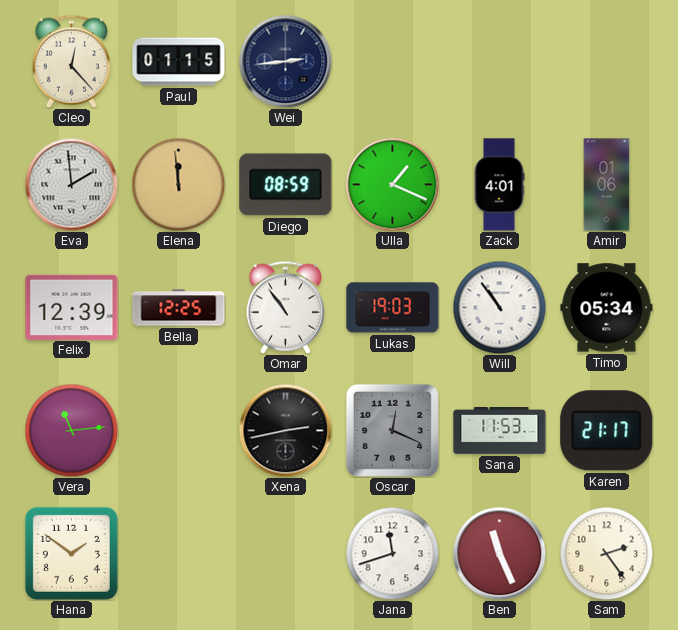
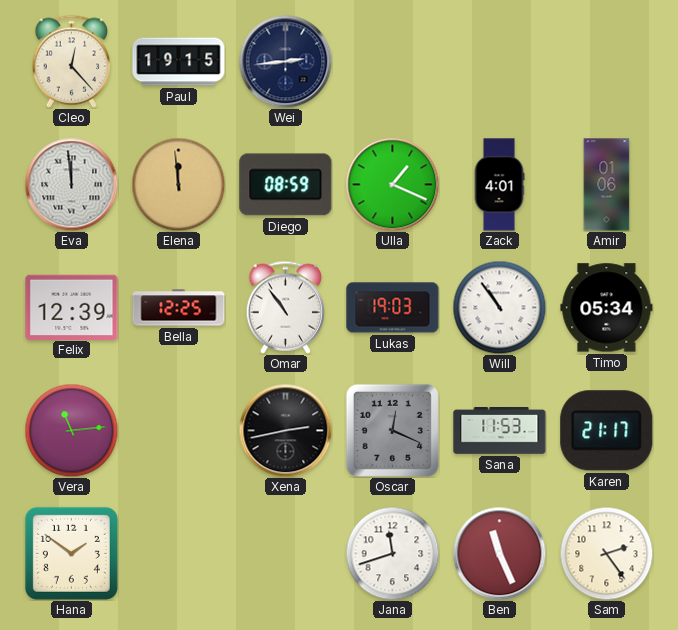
Paul: 01:15 -> 19:15
Eva: 1:59 -> 11:59
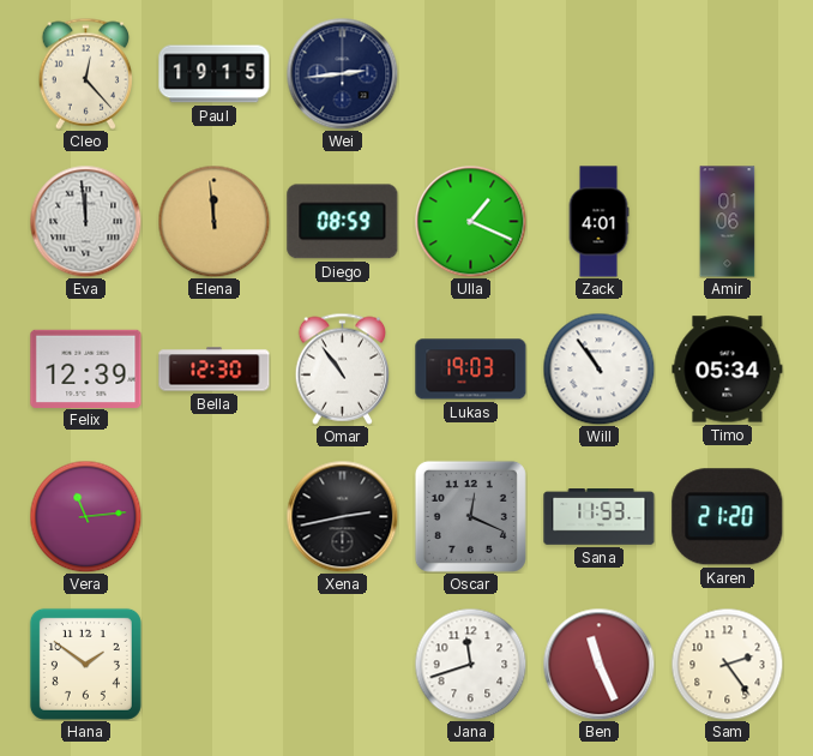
Bella: 12:25 -> 12:30
Karen: 21:17 -> 21:20
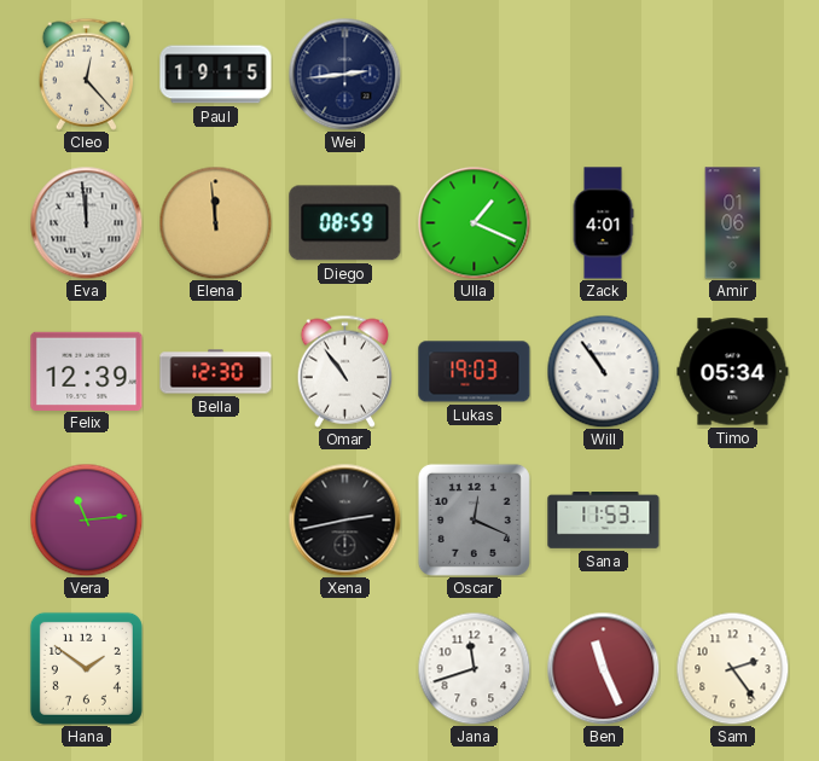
Karen: 21:20 -> none
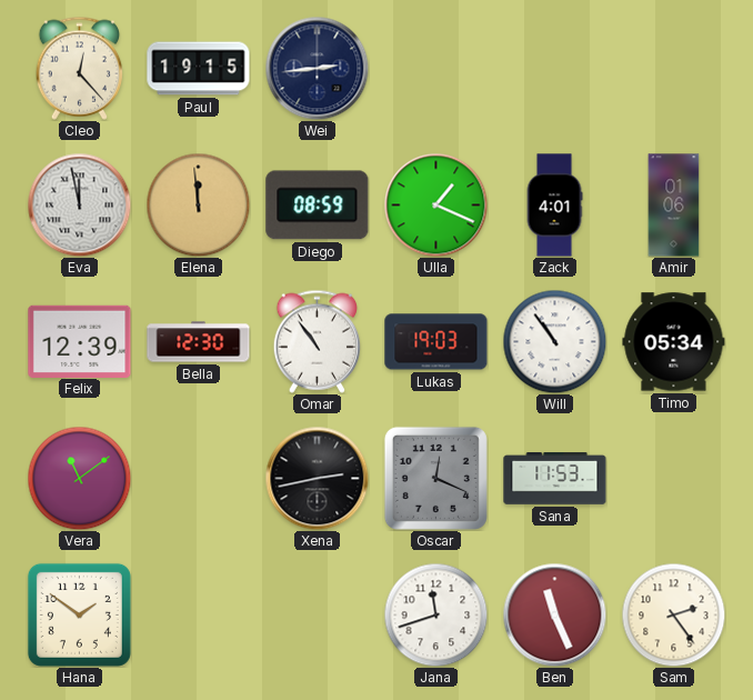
Eva: 11:59 -> 11:58
Vera: 11:14 -> 11:09
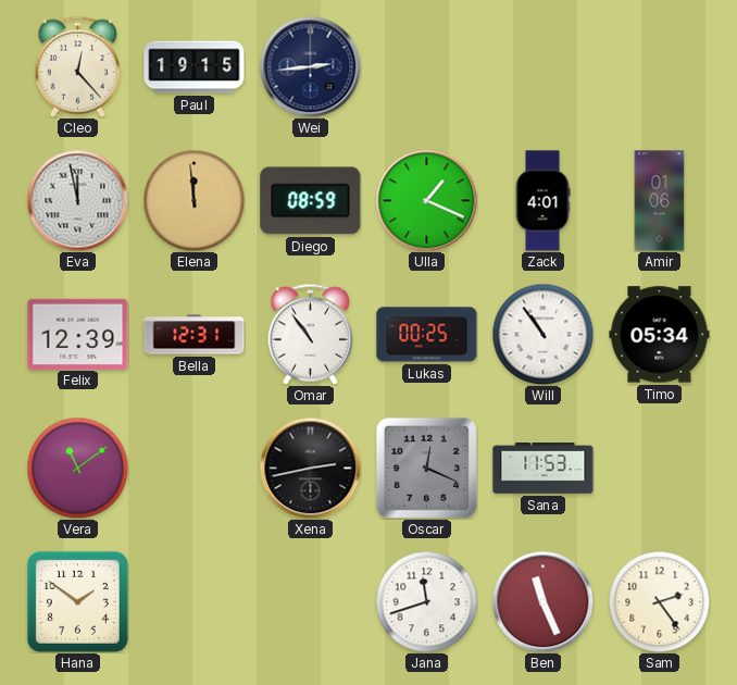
Bella: 12:30 -> 12:31
Lukas: 19:03 -> 00:25
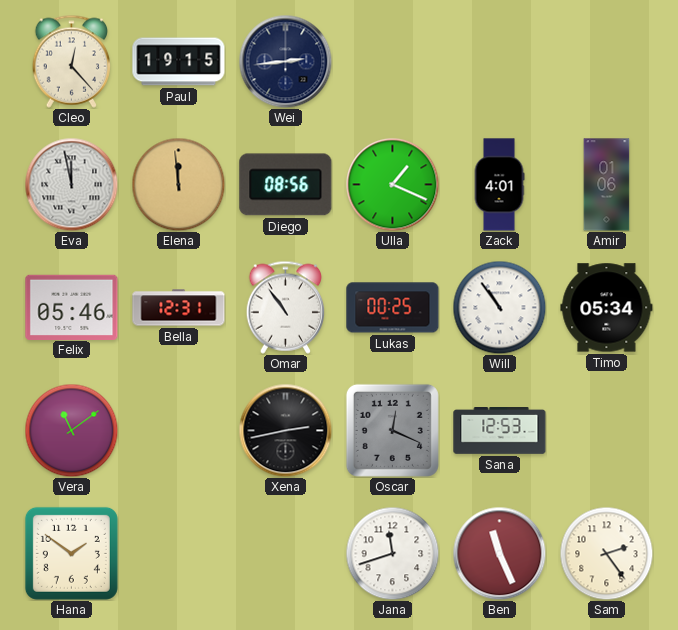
Diego: 08:59 -> 08:56
Felix: 12:39 -> 05:46
Sana: 11:53 -> 12:53
